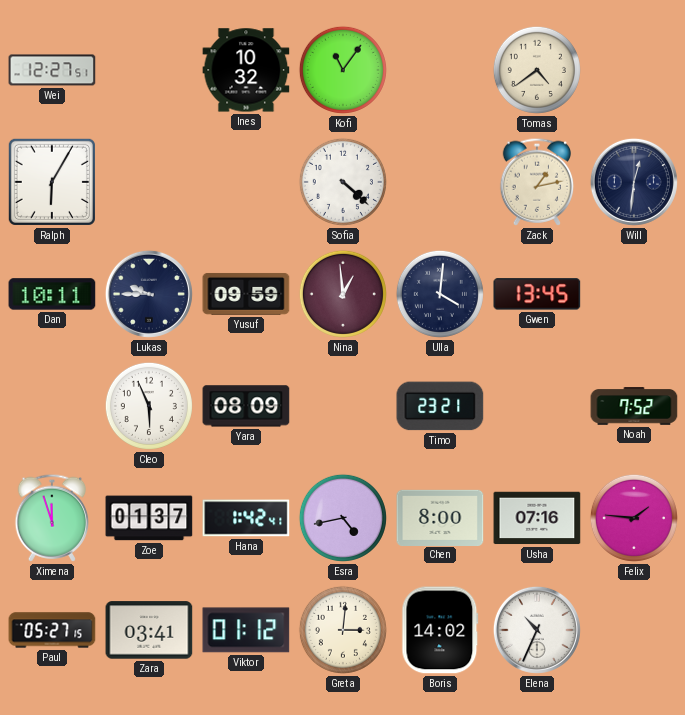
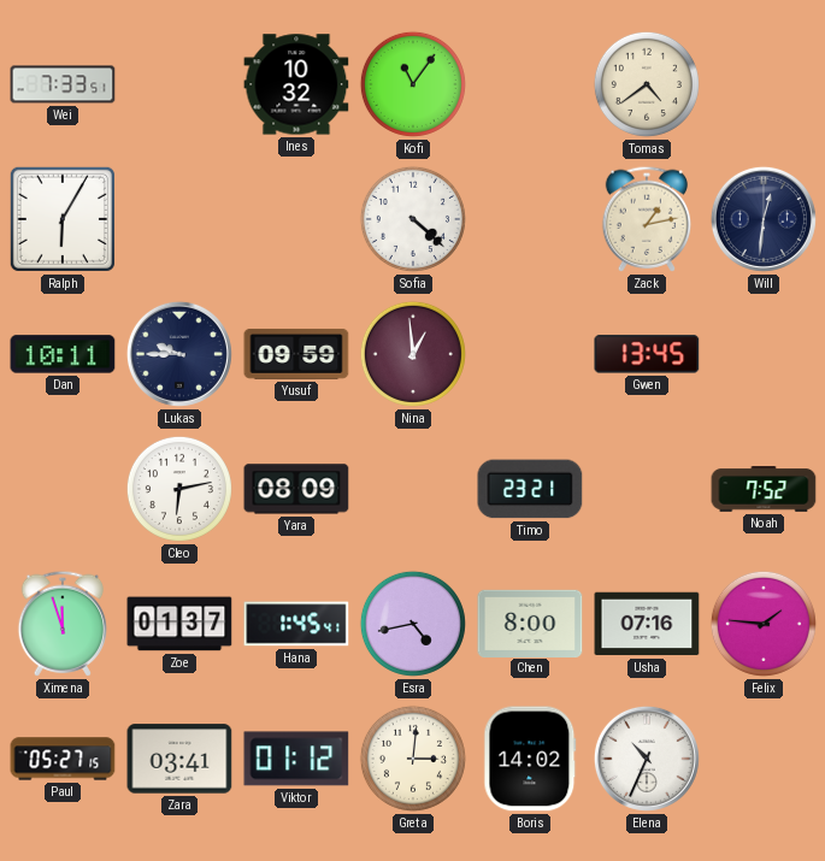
Wei: 12:27 -> 7:33
Ulla: 4:01 -> none
Cleo: 5:56 -> 6:13
Hana: 1:42 -> 1:45
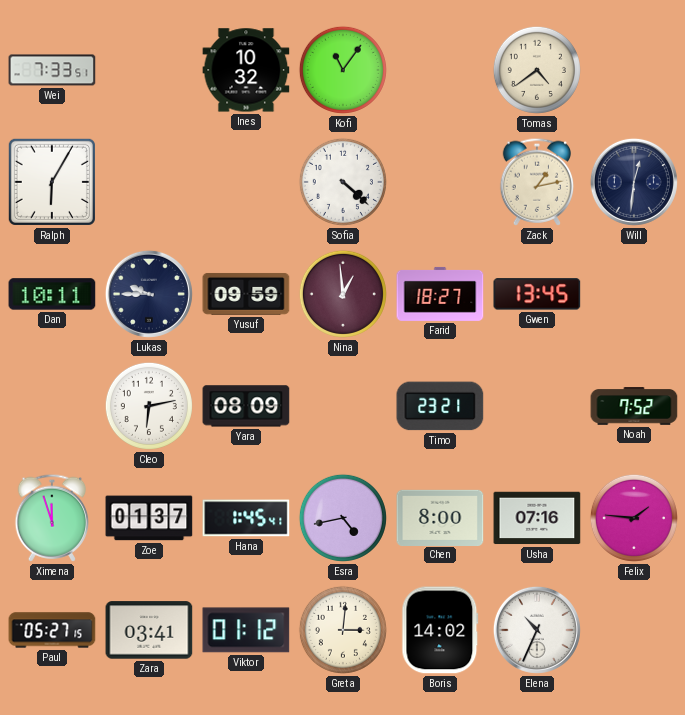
Farid: none -> 18:27
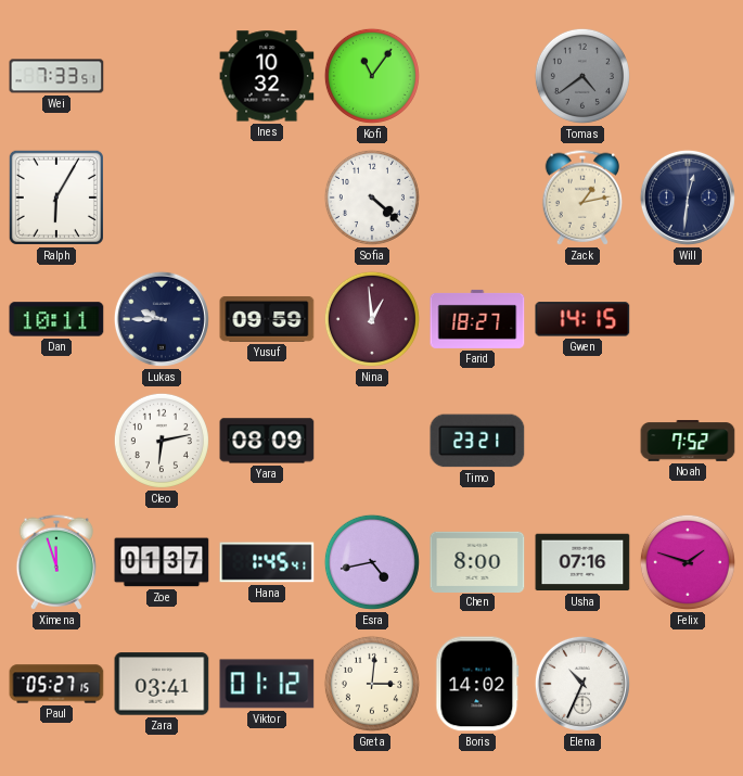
Tomas dial: cream -> grey
Gwen: 13:45 -> 14:15
Felix: 1:46 -> 1:48
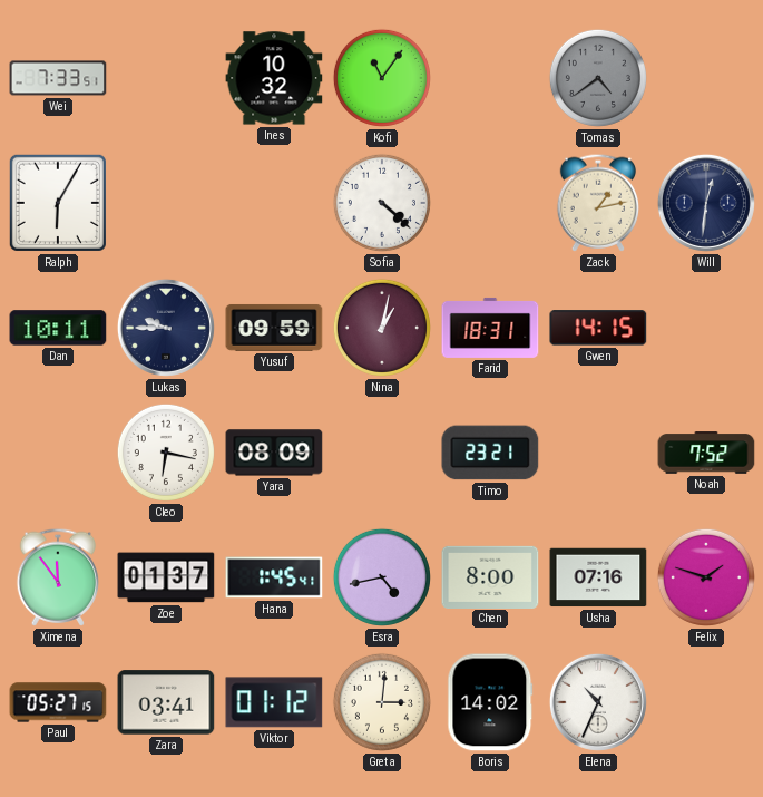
Nina: 12:59 -> 1:02
Farid: 18:27 -> 18:31
Cleo: 6:13 -> 6:17
Ximena: 11:57 -> 11:54
